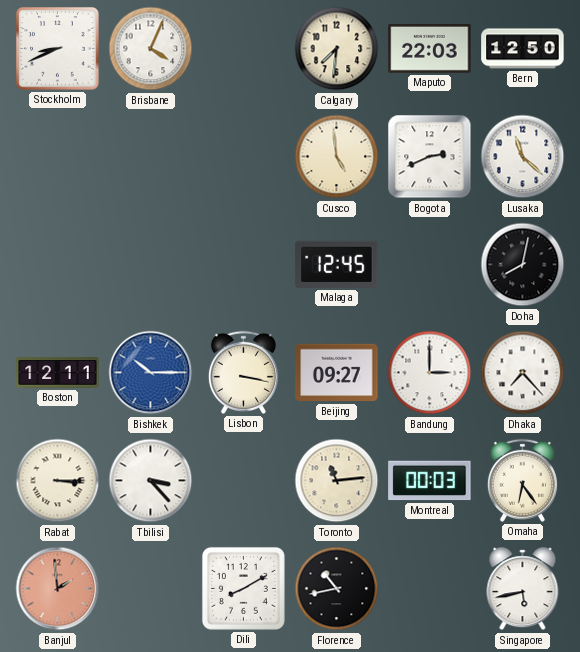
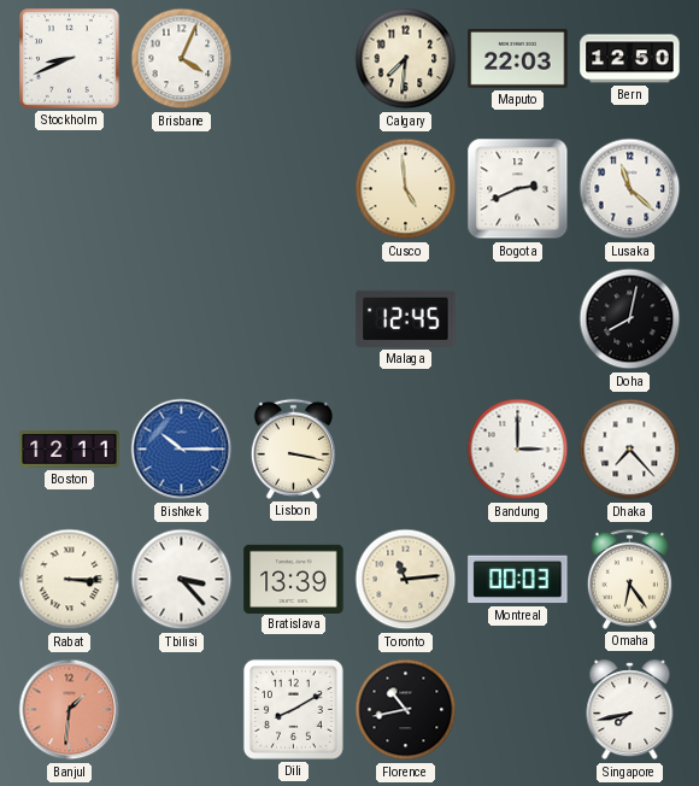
Beijing: 09:27 -> none
Bratislava: none -> 13:39
Banjul: 1:59 -> 1:31
Singapore: 5:43 -> 7:43
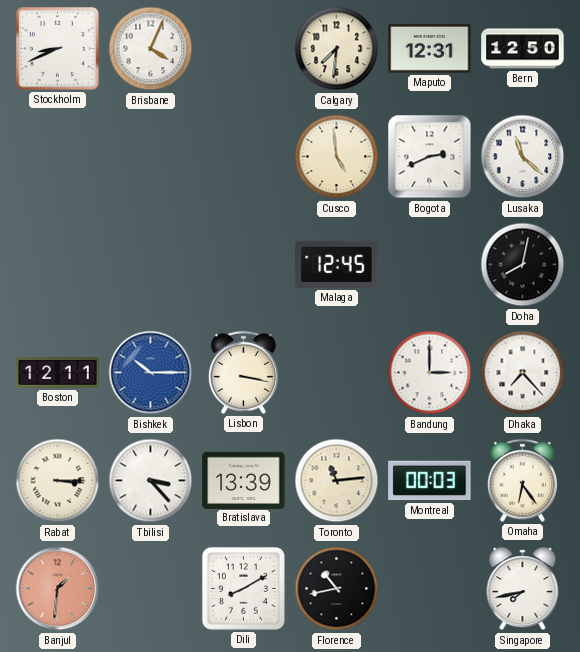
Maputo: 22:03 -> 12:31
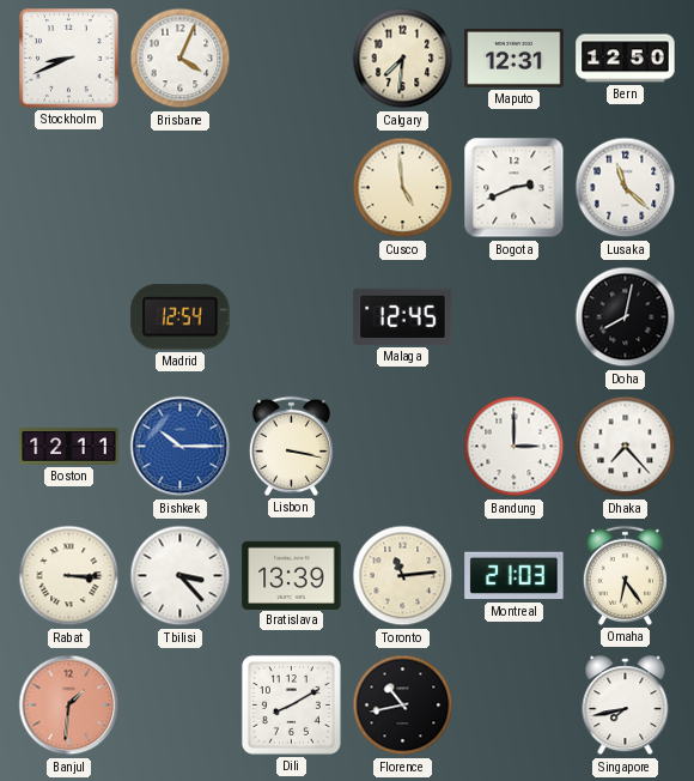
Madrid: none -> 12:54
Montreal: 00:03 -> 21:03
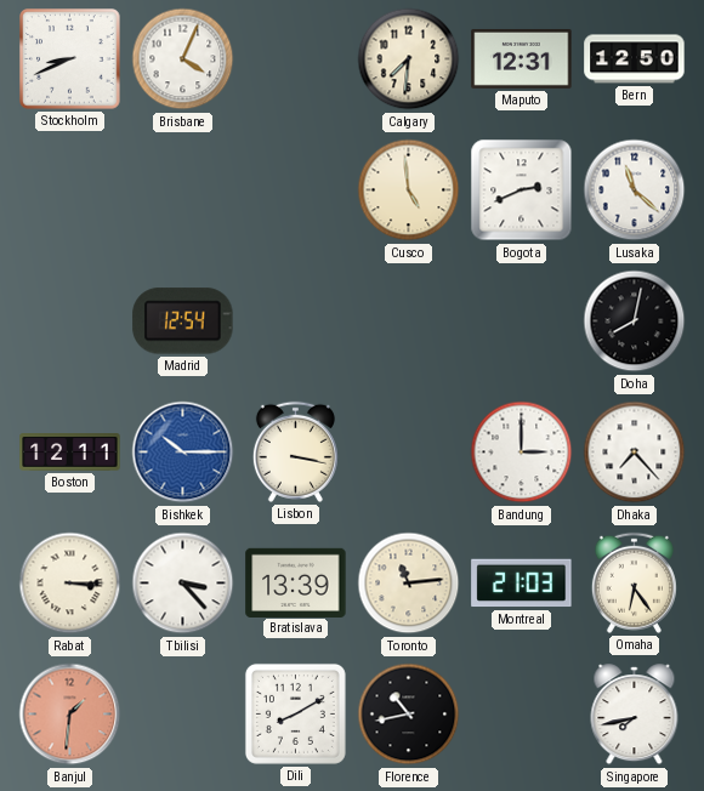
Malaga: 12:45 -> none
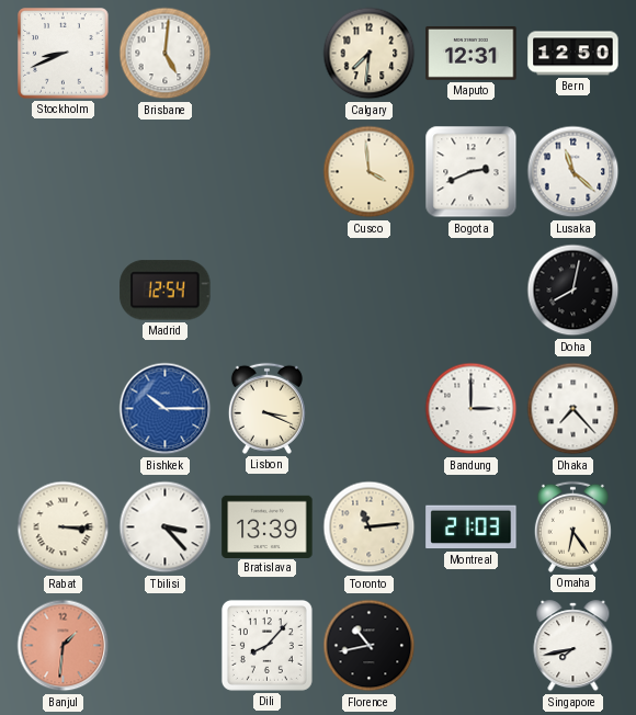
Brisbane: 4:04 -> 5:01
Cusco: 4:59 -> 3:59
Boston: 12:11 -> none
Lisbon: 3:17 -> 3:19
Dili: 8:10 -> 8:07
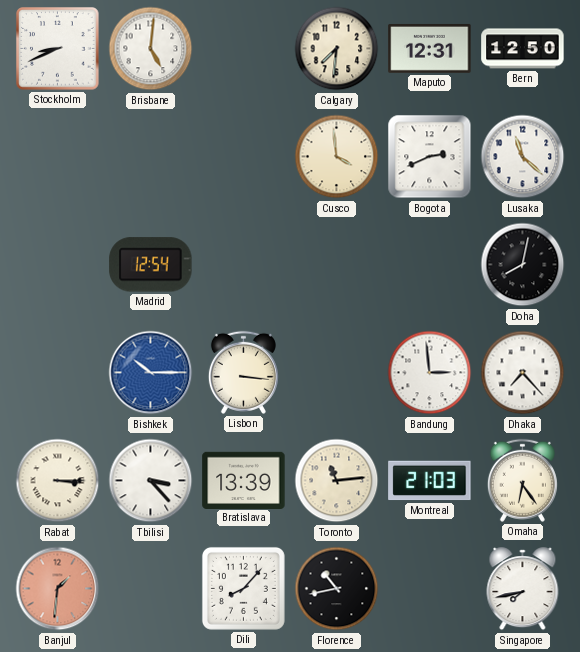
Lisbon: 3:19 -> 3:16
Bandung: 3:00 -> 2:59
